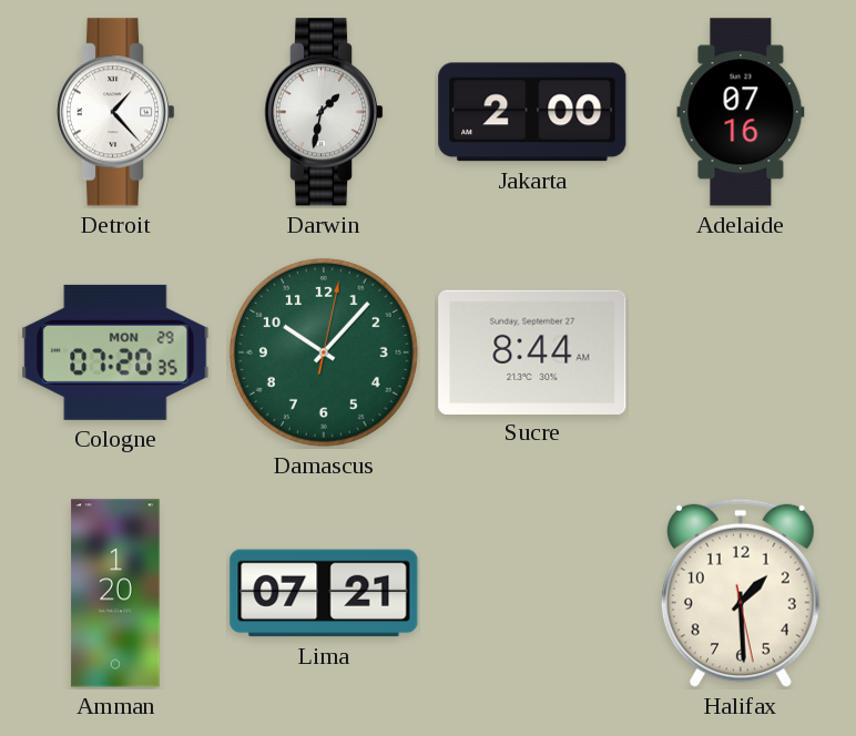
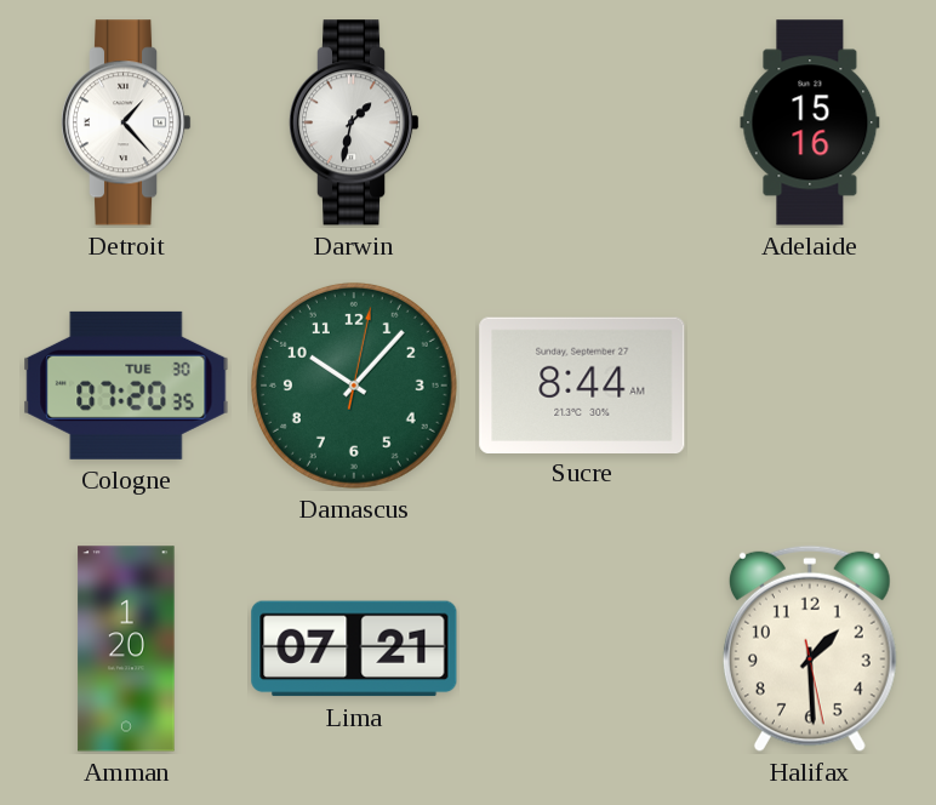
Jakarta: 2:00 -> none
Adelaide: 07:16 -> 15:16
Cologne date: MON 29 -> TUE 30
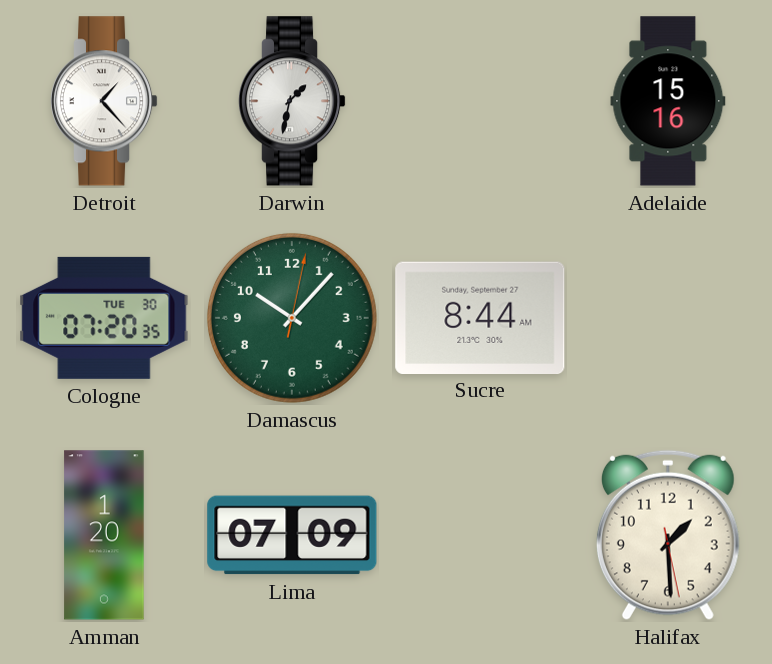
Lima: 07:21 -> 07:09
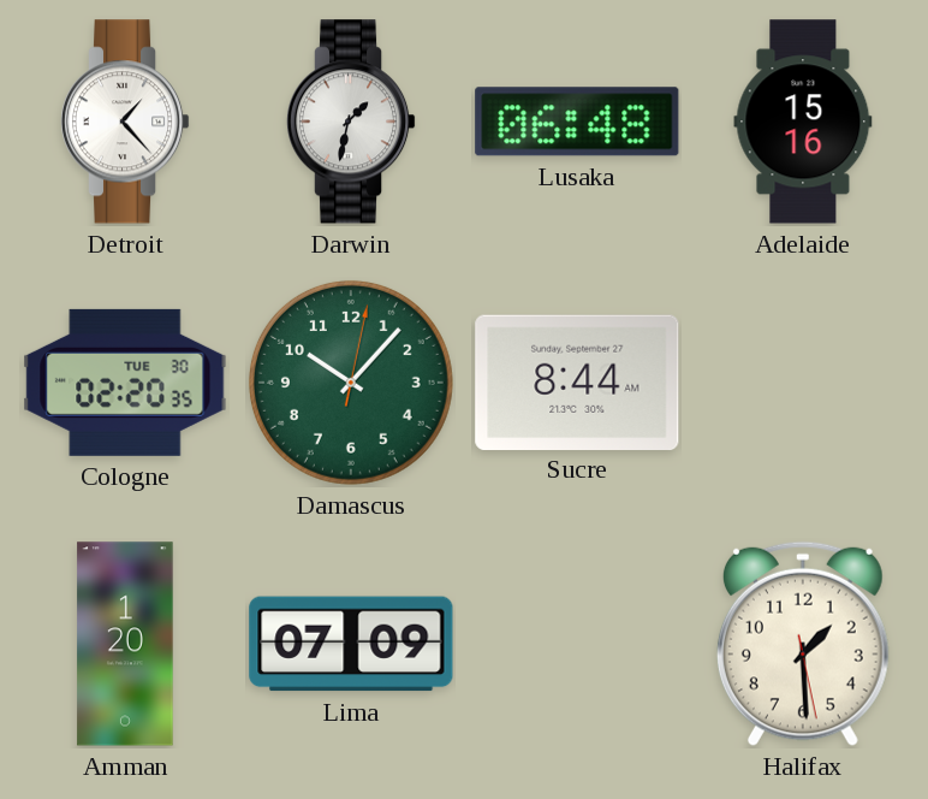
Lusaka: none -> 06:48
Cologne: 07:20 -> 02:20
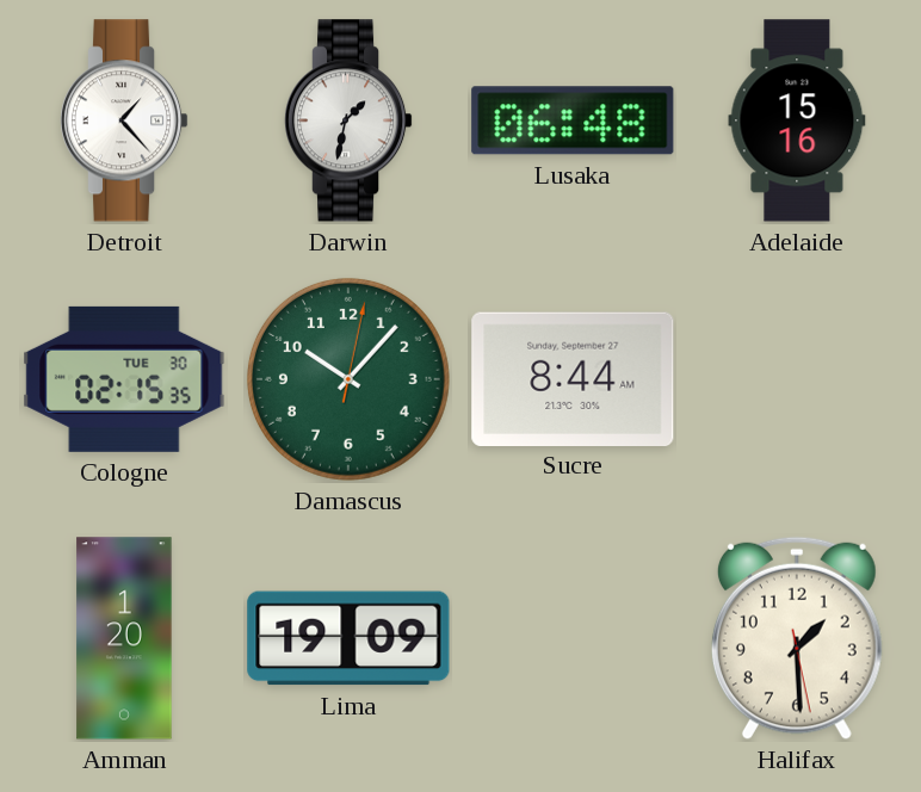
Cologne: 02:20 -> 02:15
Lima: 07:09 -> 19:09
